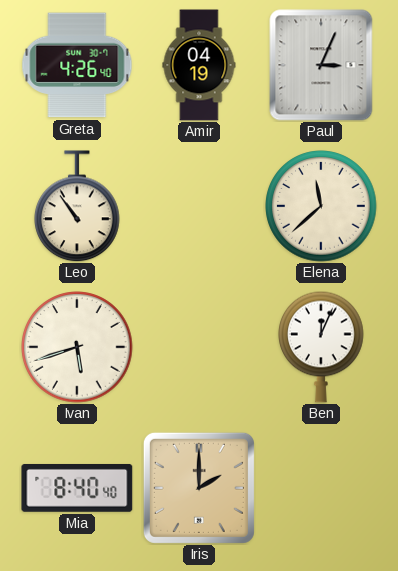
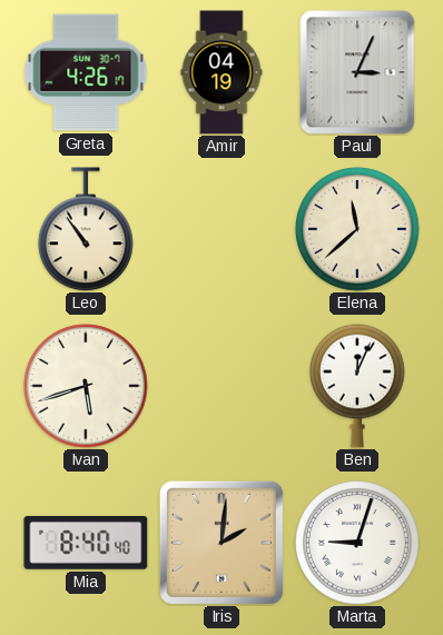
Greta: 4:26:40 -> 4:26:17
Iris: 2:00 -> 2:01
Marta: none -> 9:03
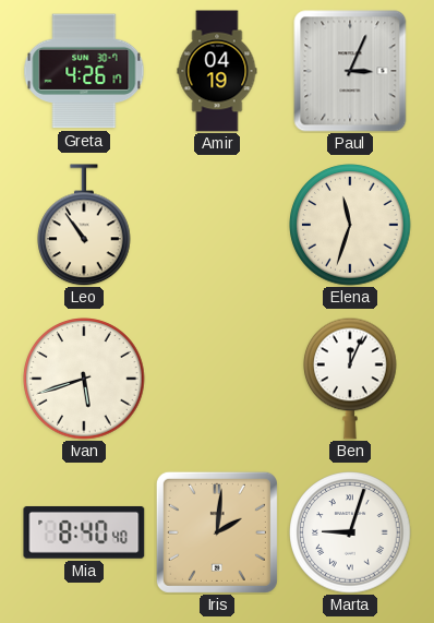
Elena: 11:38 -> 11:33
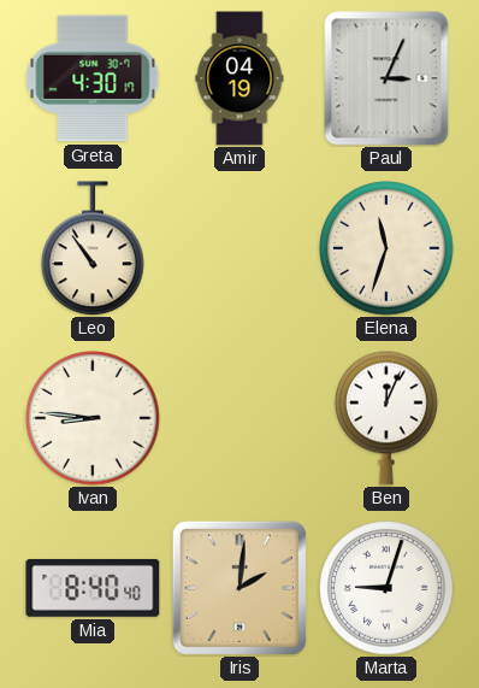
Greta: 4:26 -> 4:30
Ivan: 5:42 -> 8:46
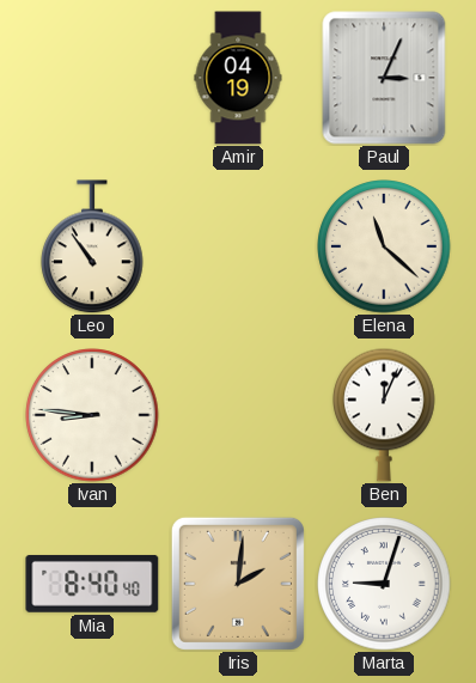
Greta: 4:30 -> none
Elena: 11:33 -> 11:22
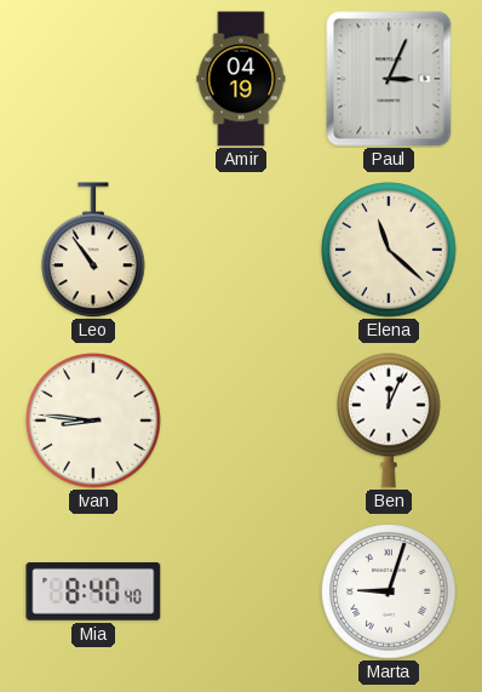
Iris: 2:01 -> none
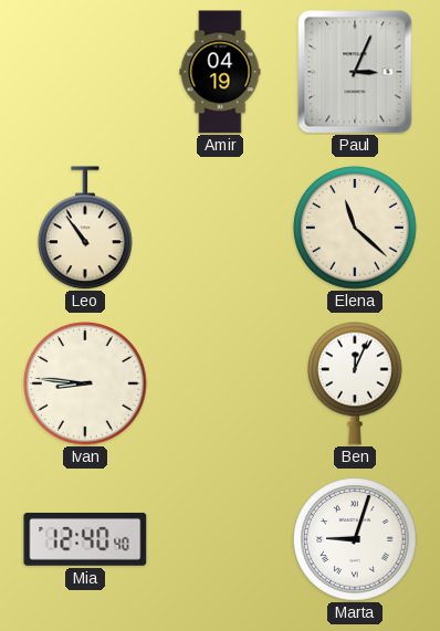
Mia: 8:40 -> 12:40
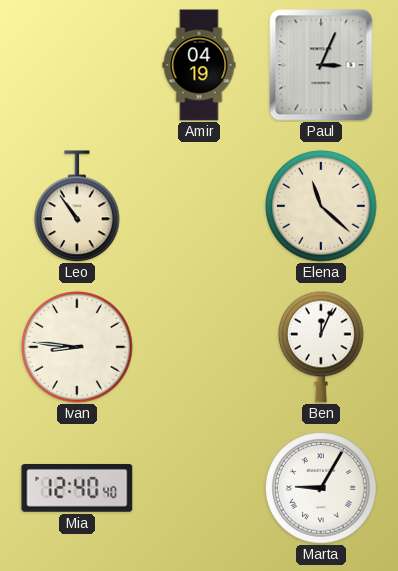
Marta: 9:03 -> 9:05
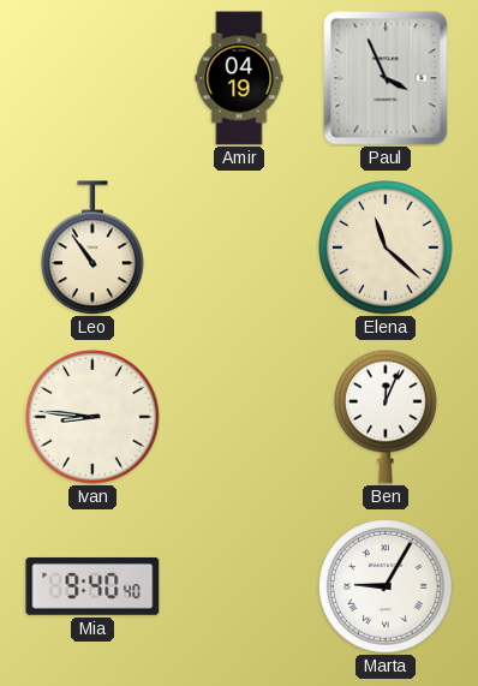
Paul: 3:04 -> 3:56
Mia: 12:40 -> 9:40
